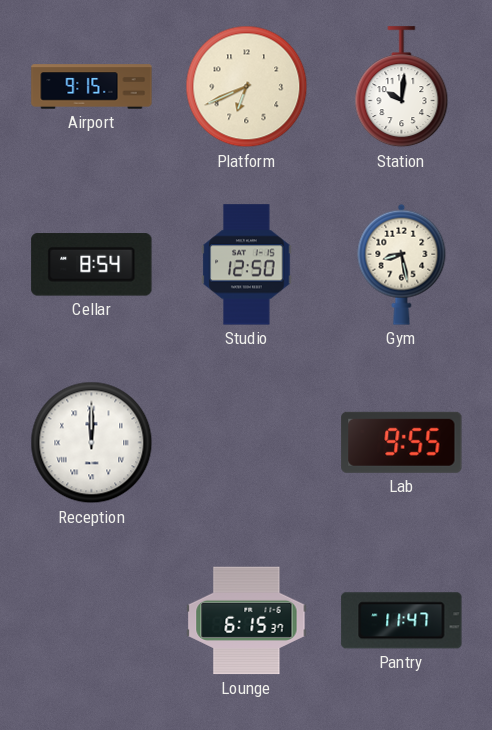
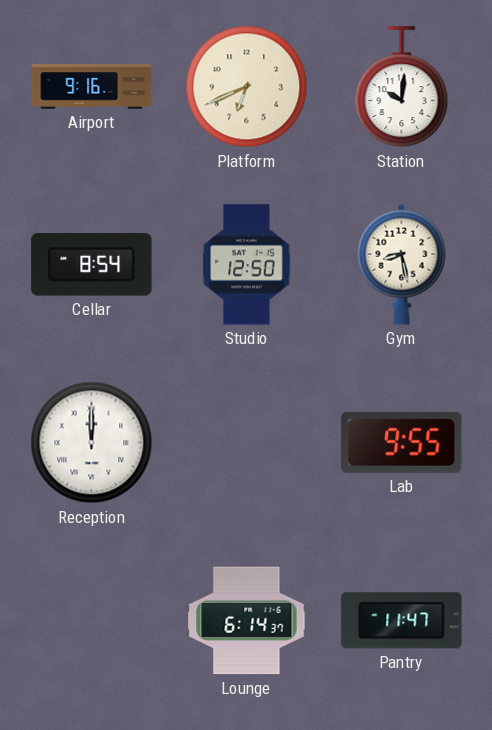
Airport: 9:15 -> 9:16
Lounge: 6:15 -> 6:14
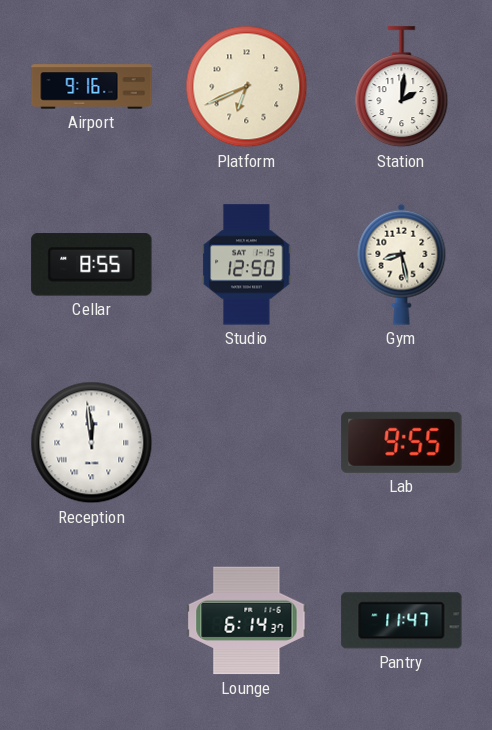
Station: 10:01 -> 2:01
Cellar: 8:54 -> 8:55
Reception: 12:00 -> 11:59
